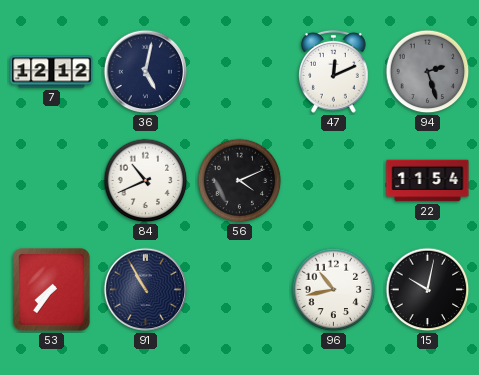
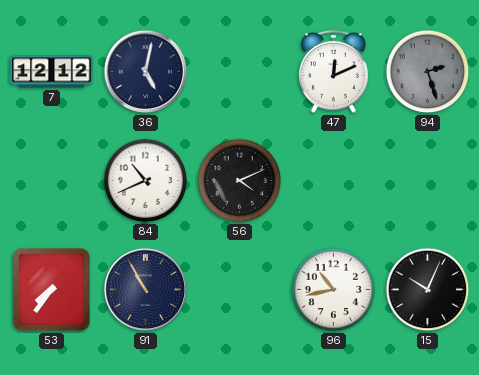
22: 11:54 -> none
15: 10:02 -> 10:04
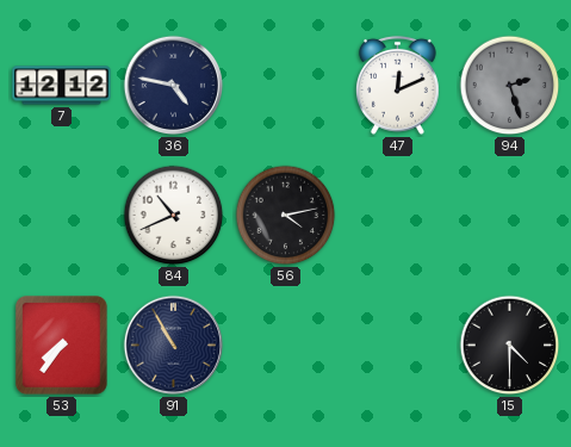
36: 5:02 -> 4:47
56: 4:11 -> 4:13
96: 10:43 -> none
15: 10:04 -> 4:30
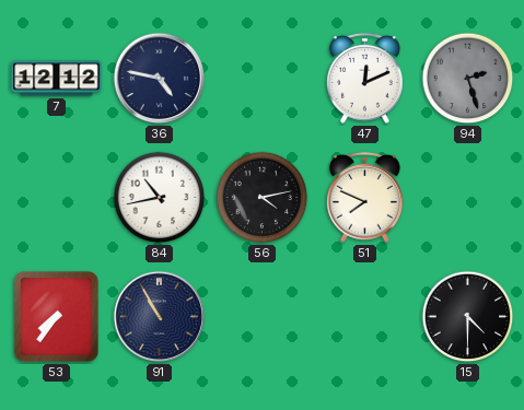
84: 10:41 -> 10:43
51: none -> 7:49
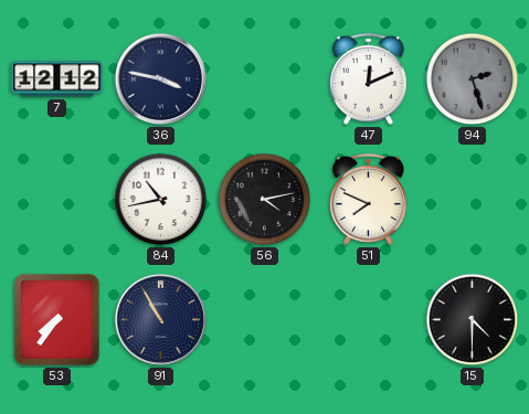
36: 4:47 -> 3:47
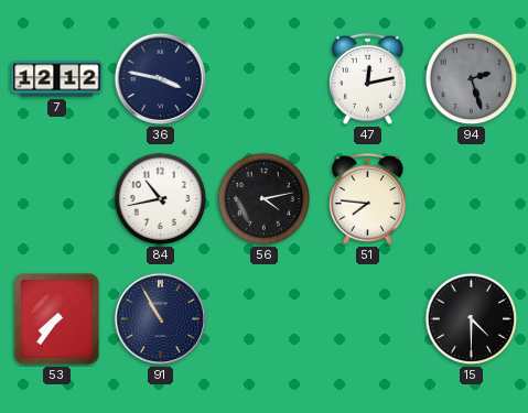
47: 12:11 -> 12:13
51: 7:49 -> 7:46
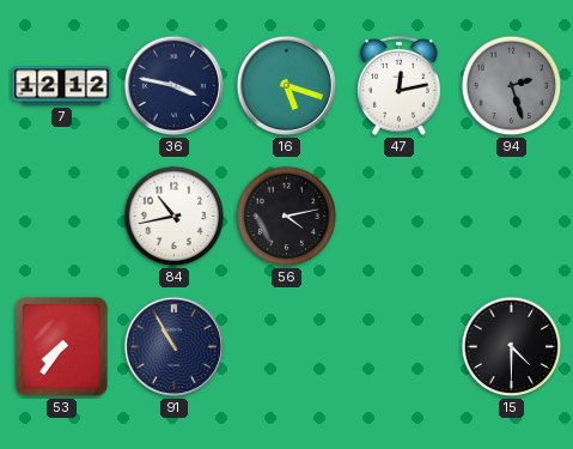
16: none -> 5:18
51: 7:46 -> none
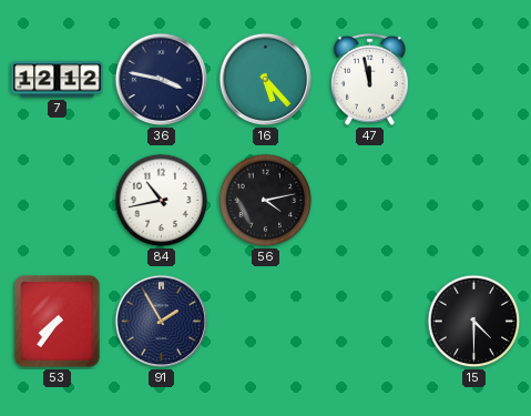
16: 5:18 -> 5:23
47: 12:13 -> 11:58
94: 2:27 -> none
91: 10:55 -> 1:55
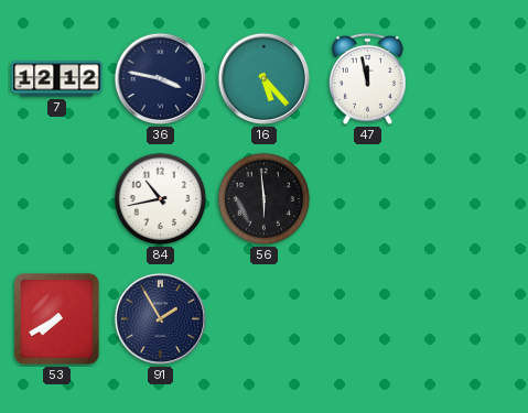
56: 4:13 -> 5:59
53: 7:36 -> 7:40
15: 4:30 -> none
